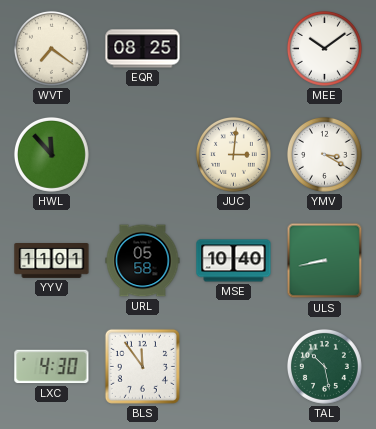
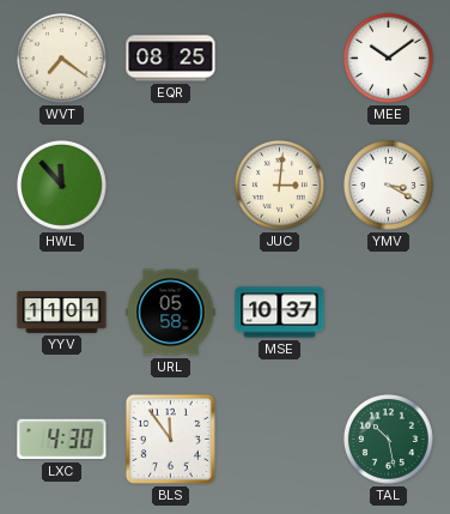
MSE: 10:40 -> 10:37
ULS: 8:43 -> none
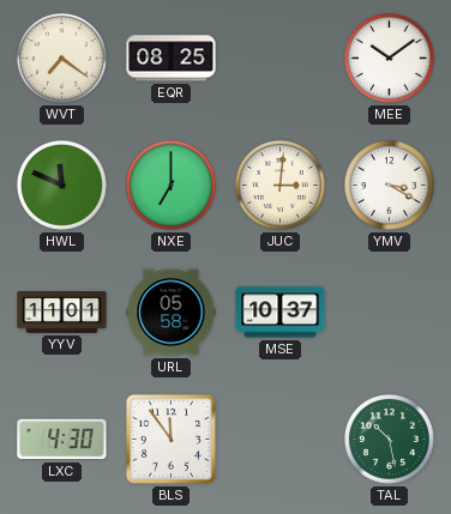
HWL: 11:53 -> 11:49
NXE: none -> 7:00
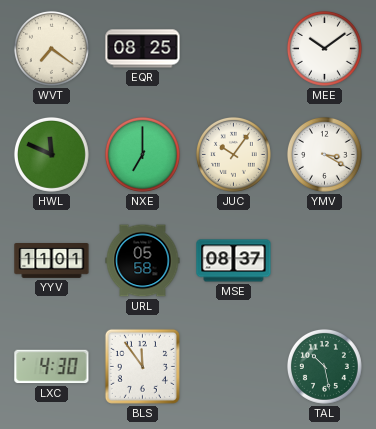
JUC: 3:01 -> 10:06
MSE: 10:37 -> 08:37
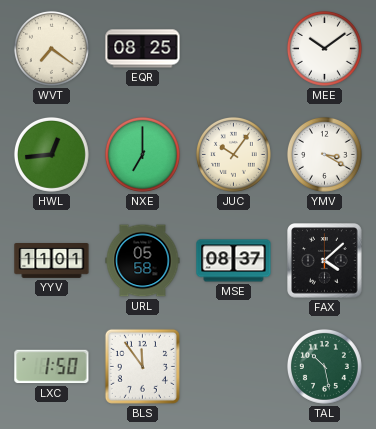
HWL: 11:49 -> 12:44
FAX: none -> 4:08
LXC: 4:30 -> 1:50
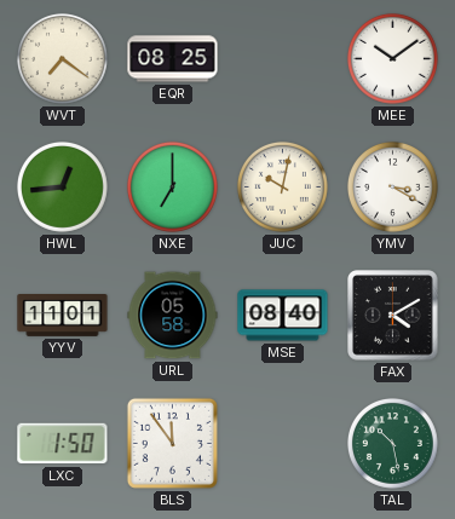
JUC: 10:06 -> 10:02
MSE: 08:37 -> 08:40
FAX: 4:08 -> 4:10
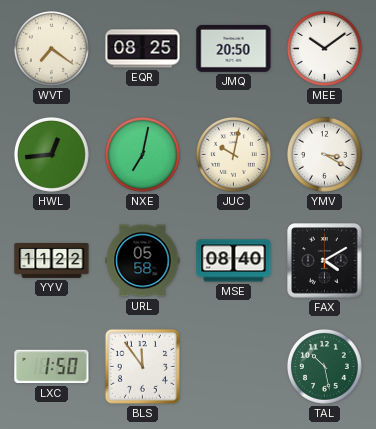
JMQ: none -> 20:50
NXE: 7:00 -> 7:02
YYV: 11:01 -> 11:22
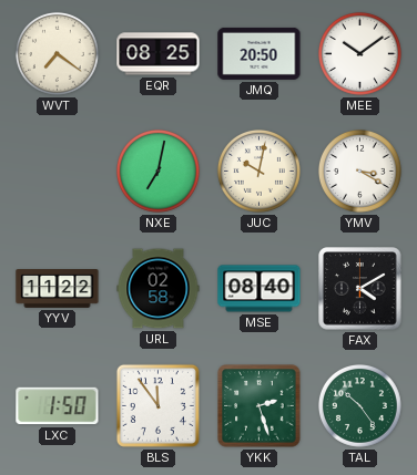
HWL: 12:44 -> none
URL: 05:58 -> 02:58
YKK: none -> 2:27
TAL: 10:28 -> 10:24
